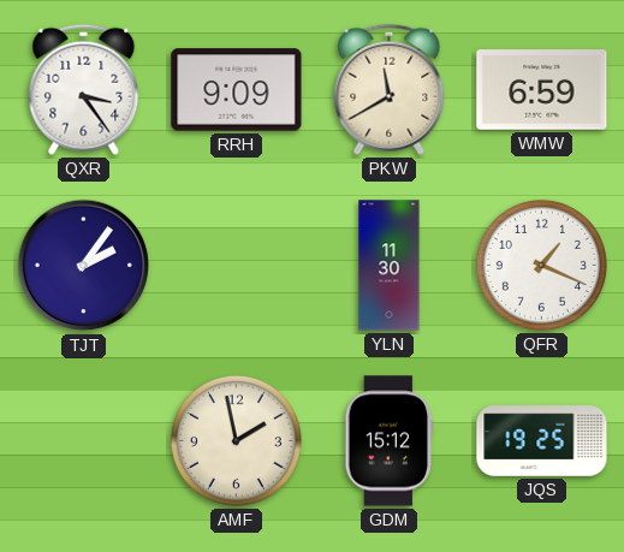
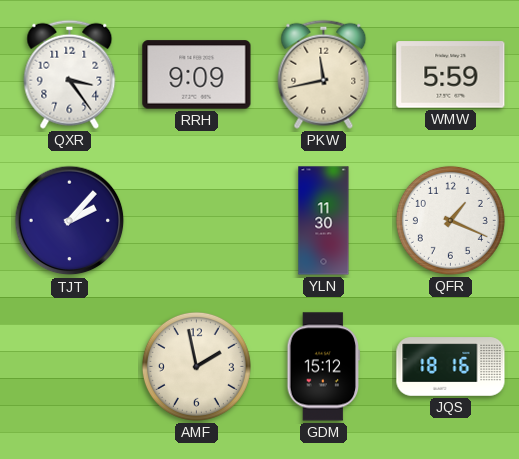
PKW: 11:40 -> 11:43
WMW: 6:59 -> 5:59
TJT: 2:06 -> 2:07
JQS: 19:25 -> 18:16
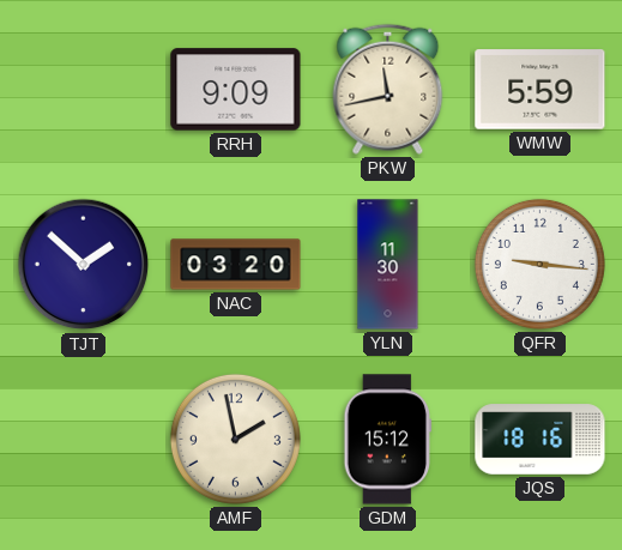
QXR: 3:24 -> none
TJT: 2:07 -> 1:52
NAC: none -> 03:20
QFR: 1:19 -> 9:16
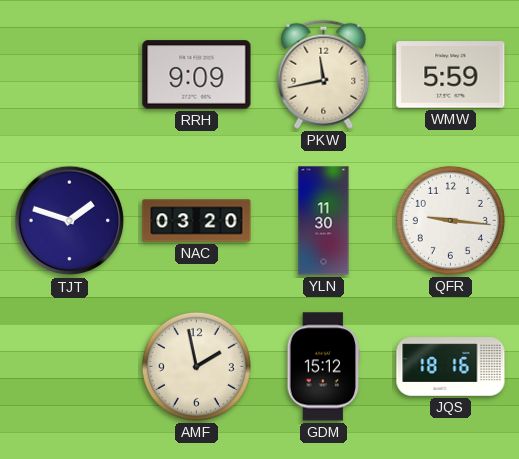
TJT: 1:52 -> 1:48
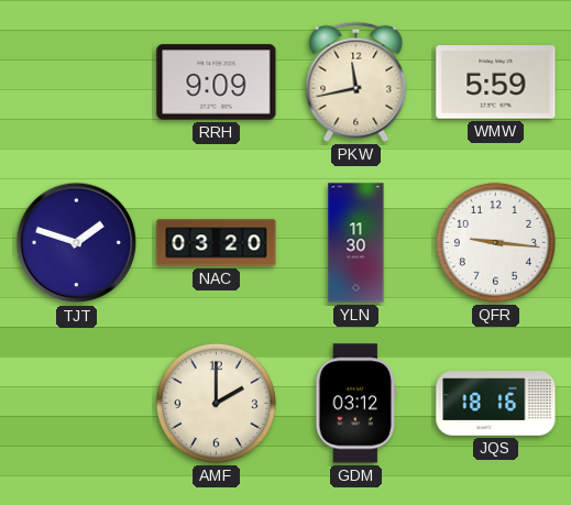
AMF: 1:58 -> 2:00
GDM: 15:12 -> 03:12
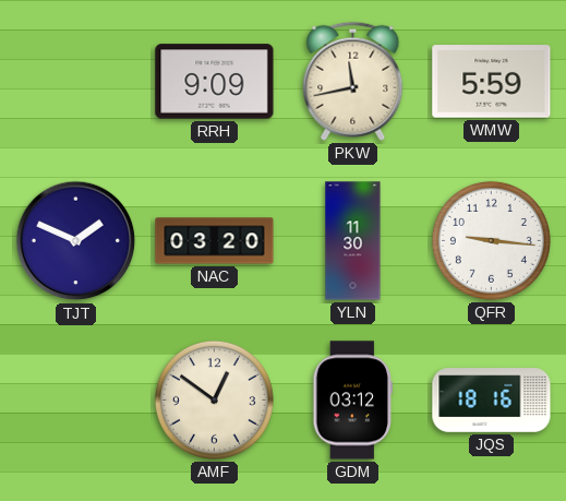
TJT: 1:48 -> 1:49
AMF: 2:00 -> 12:51
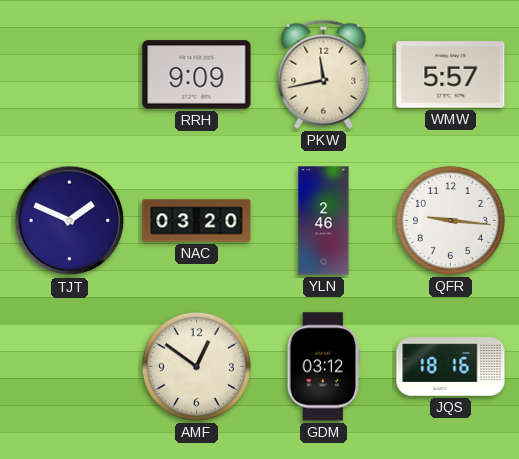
WMW: 5:59 -> 5:57
YLN: 11:30 -> 2:46
